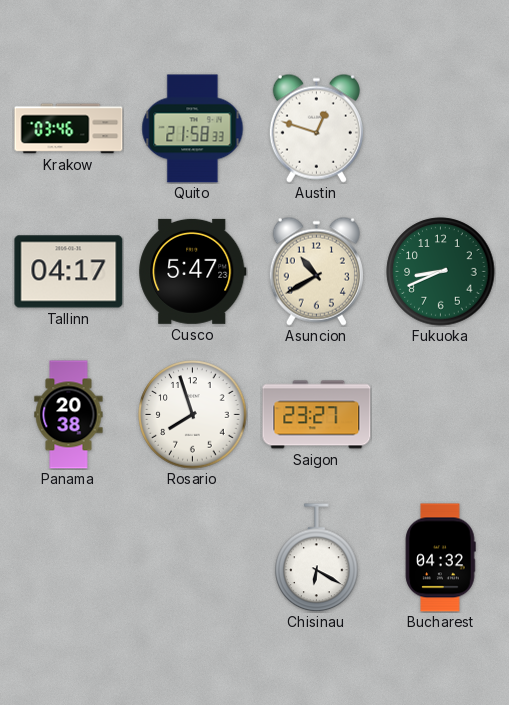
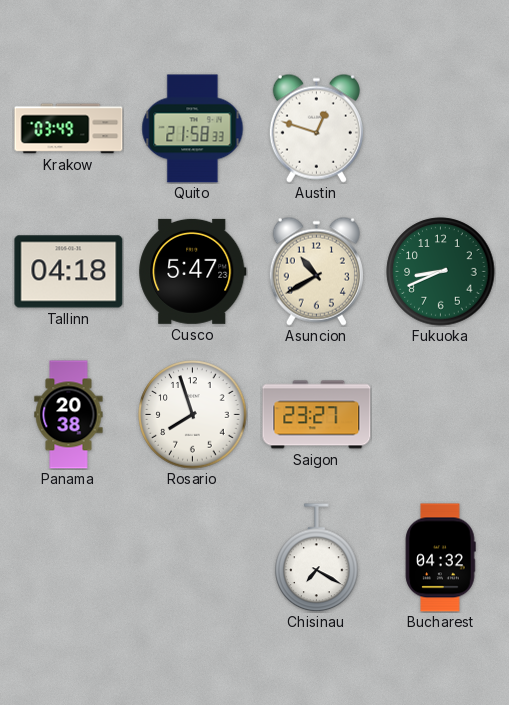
Krakow: 03:46 -> 03:49
Tallinn: 04:17 -> 04:18
Chisinau: 6:20 -> 7:20
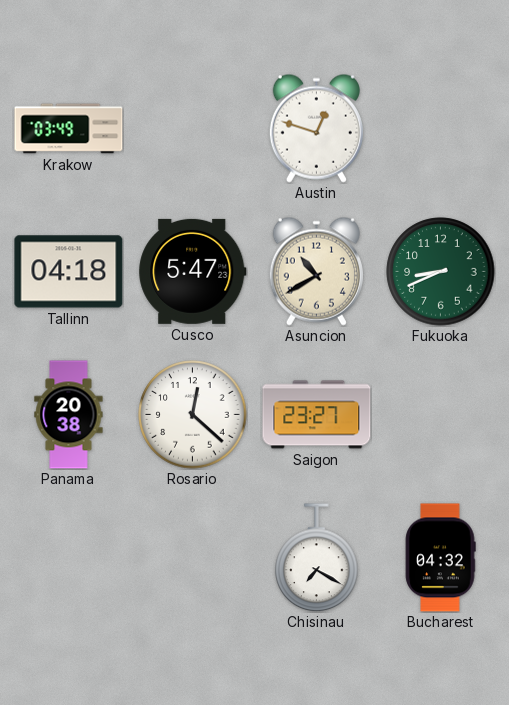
Quito: 21:58 -> none
Rosario: 7:57 -> 12:22
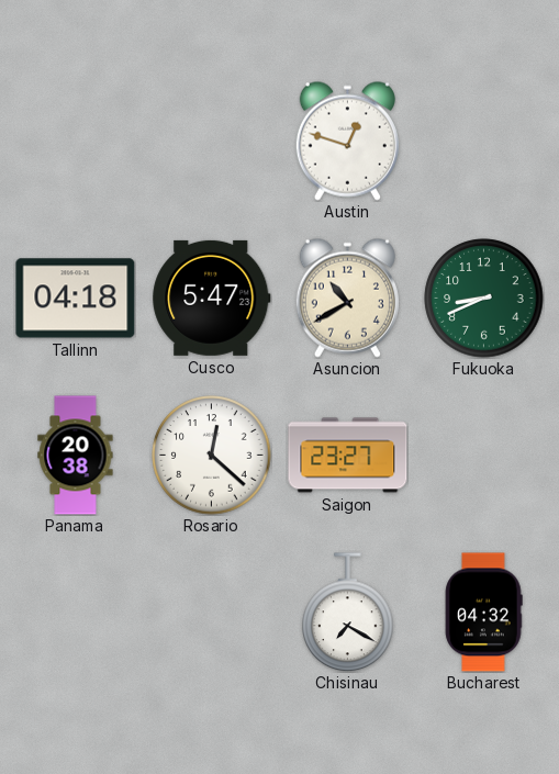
Krakow: 03:49 -> none
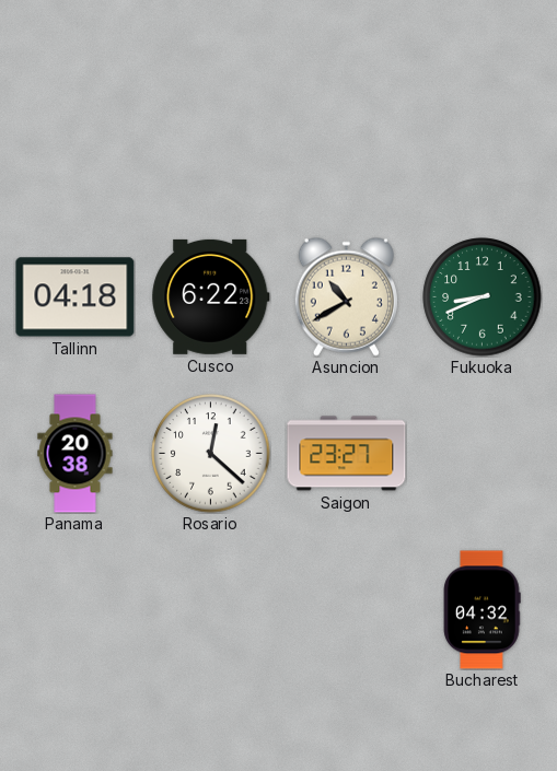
Austin: 12:48 -> none
Cusco: 5:47 -> 6:22
Chisinau: 7:20 -> none
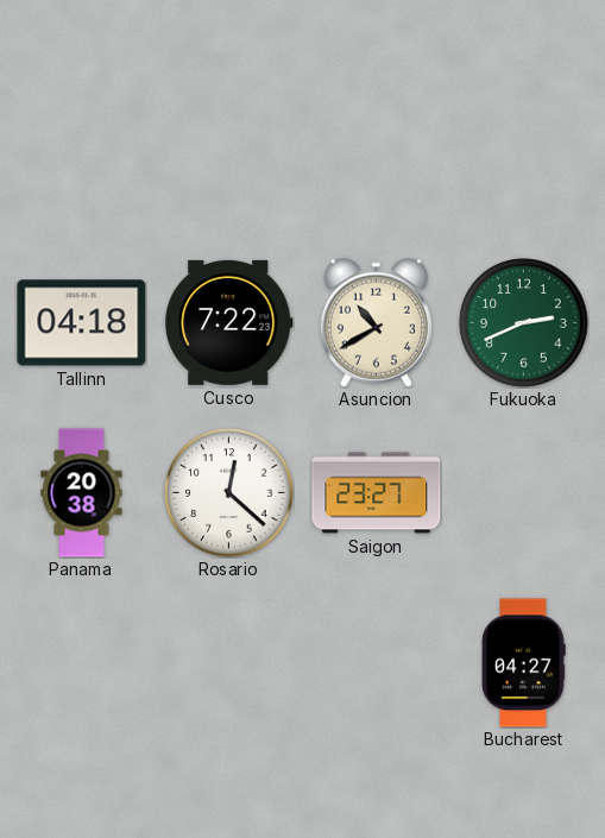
Cusco: 6:22 -> 7:22
Fukuoka: 8:41 -> 2:41
Bucharest: 04:32 -> 04:27
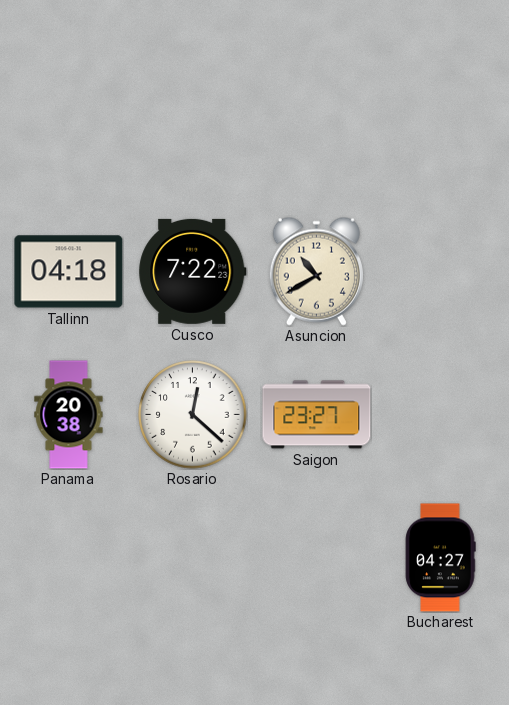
Fukuoka: 2:41 -> none
